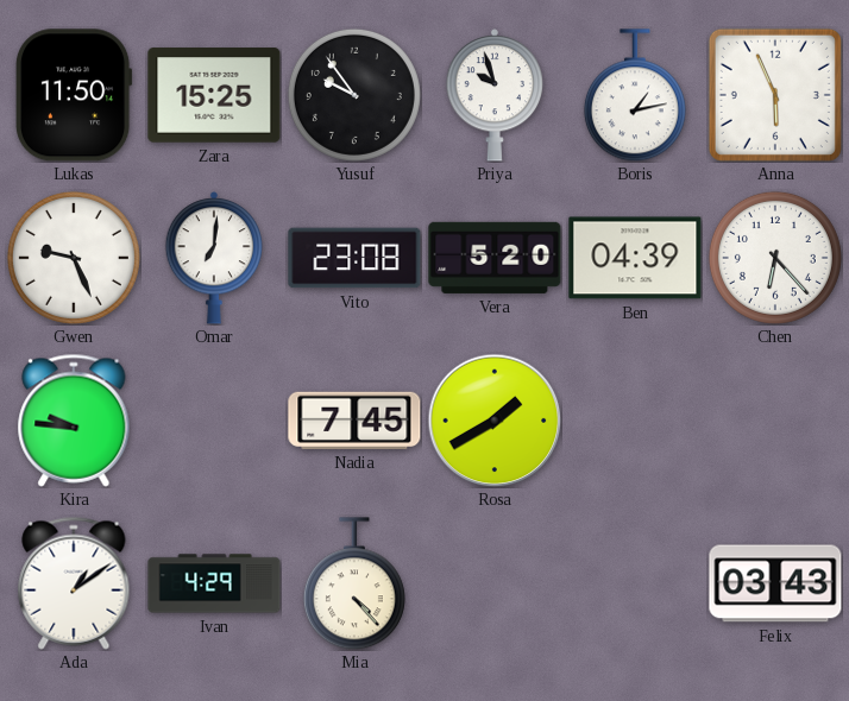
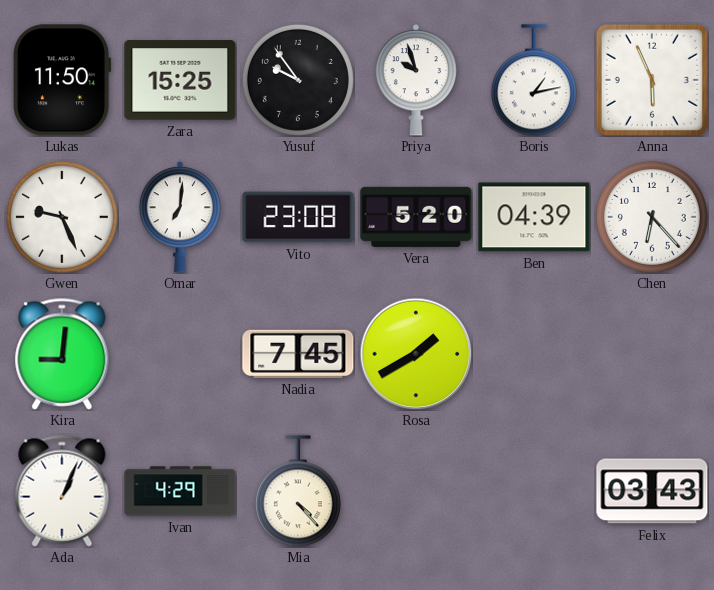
Kira: 9:46 -> 9:01
Ada: 1:09 -> 1:04
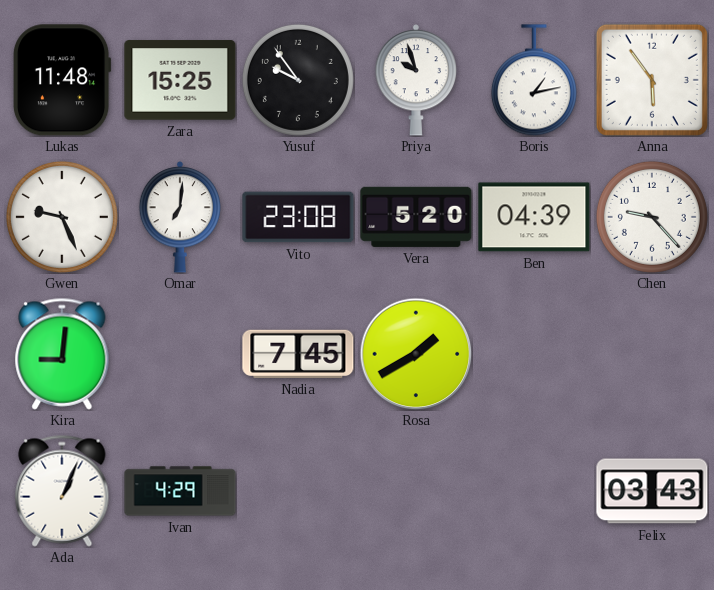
Lukas: 11:50 -> 11:48
Anna: 5:56 -> 5:54
Chen: 6:23 -> 9:23
Mia: 4:23 -> none
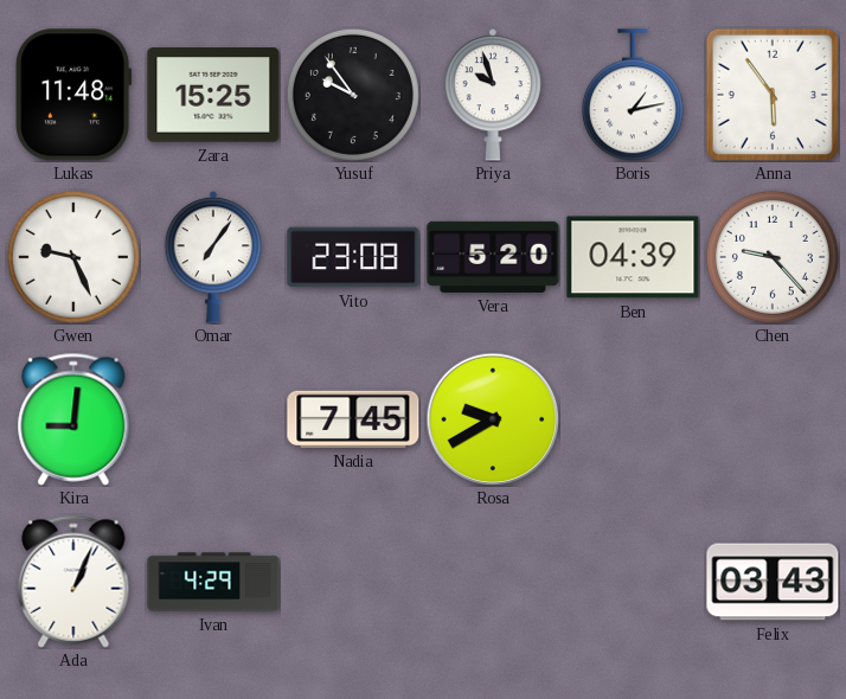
Omar: 7:01 -> 7:06
Rosa: 1:40 -> 9:40
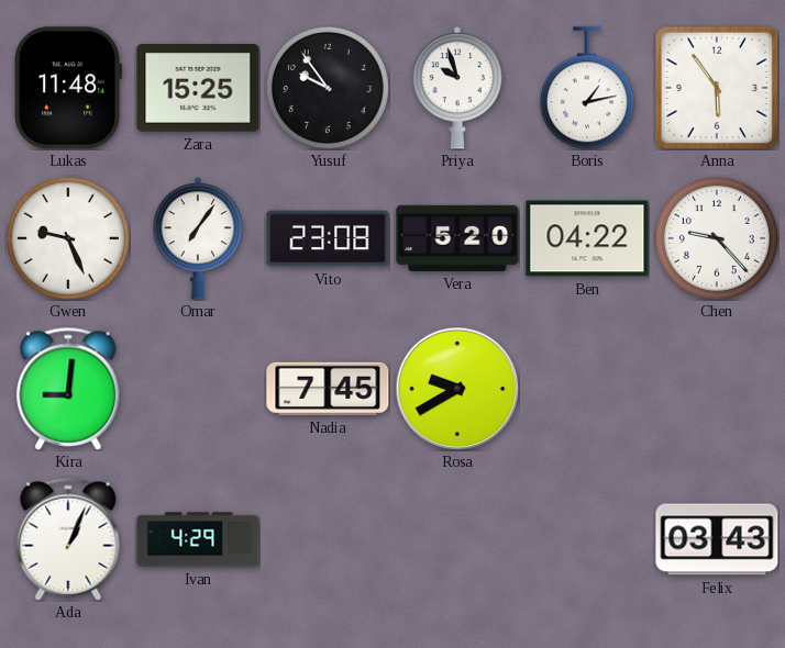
Ben: 04:39 -> 04:22
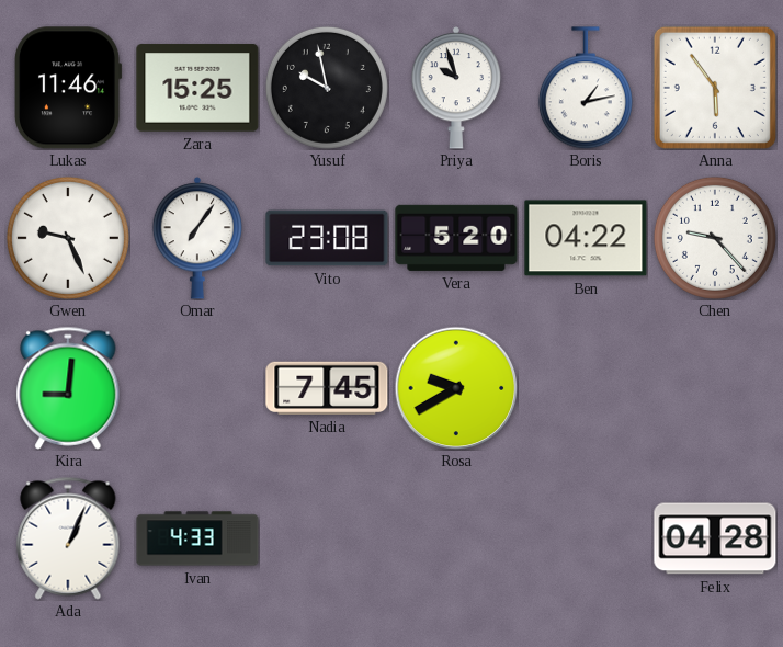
Lukas: 11:48 -> 11:46
Yusuf: 9:54 -> 9:58
Ivan: 4:29 -> 4:33
Felix: 03:43 -> 04:28
